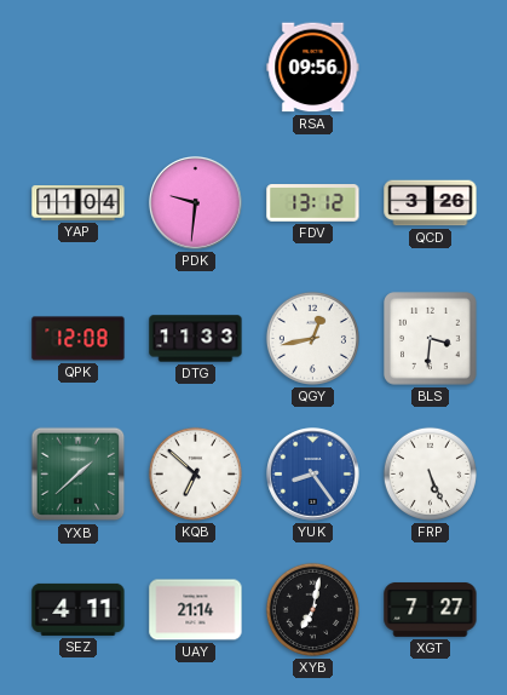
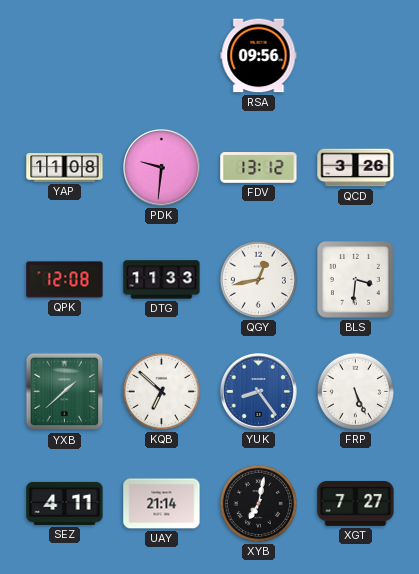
YAP: 11:04 -> 11:08
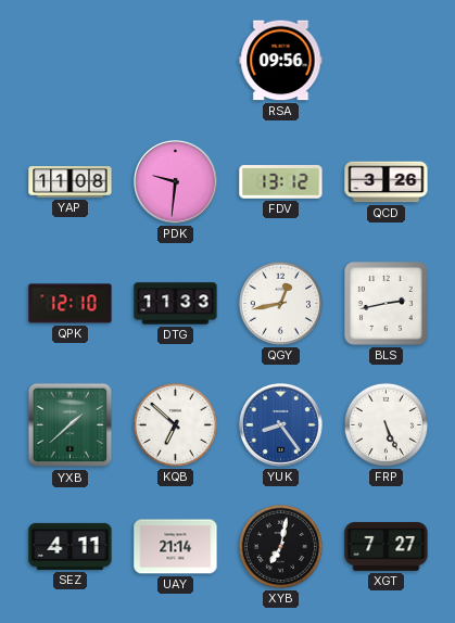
QPK: 12:08 -> 12:10
BLS: 3:31 -> 2:43
